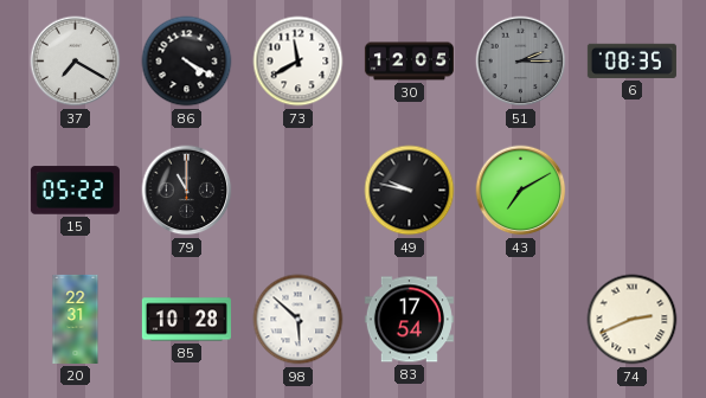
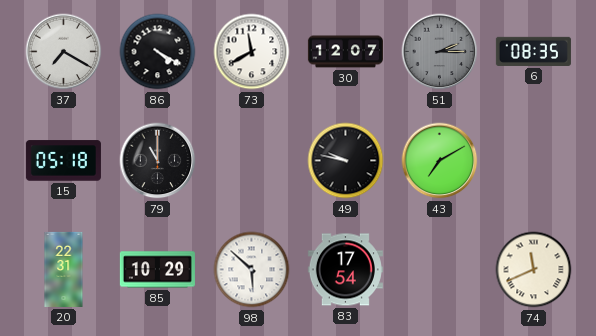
30: 12:05 -> 12:07
15: 05:22 -> 05:18
85: 10:28 -> 10:29
74: 2:41 -> 11:41
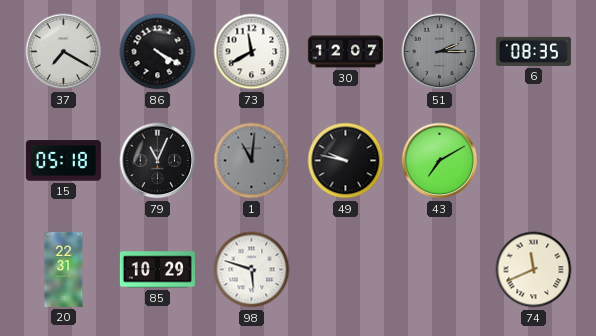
79: 11:00 -> 11:04
1: none -> 11:01
98: 5:52 -> 5:48
83: 17:54 -> none
